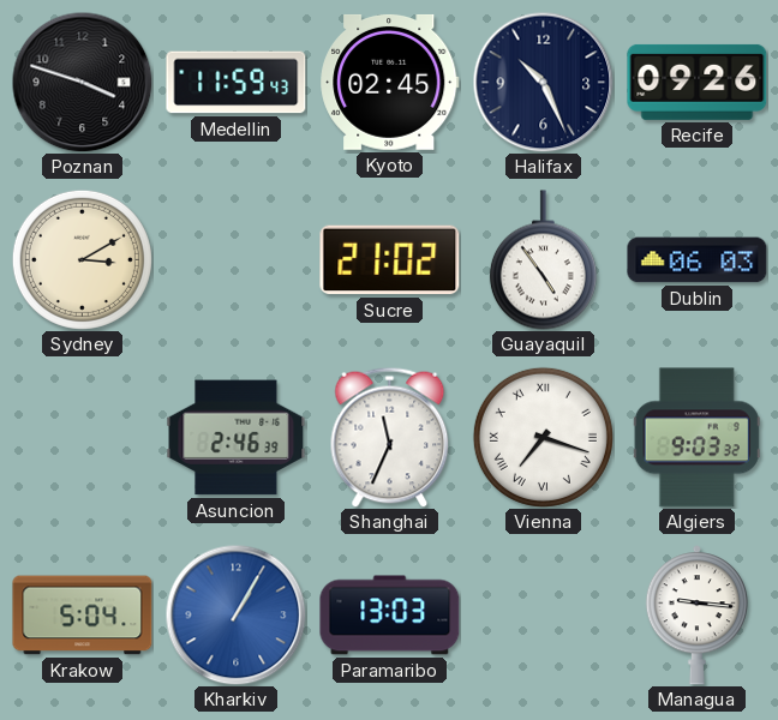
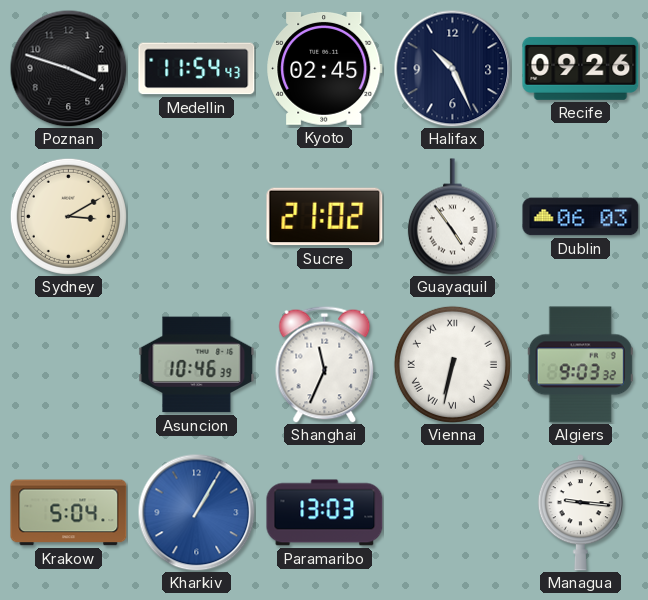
Medellin: 11:59 -> 11:54
Asuncion: 2:46 -> 10:46
Vienna: 7:18 -> 6:32
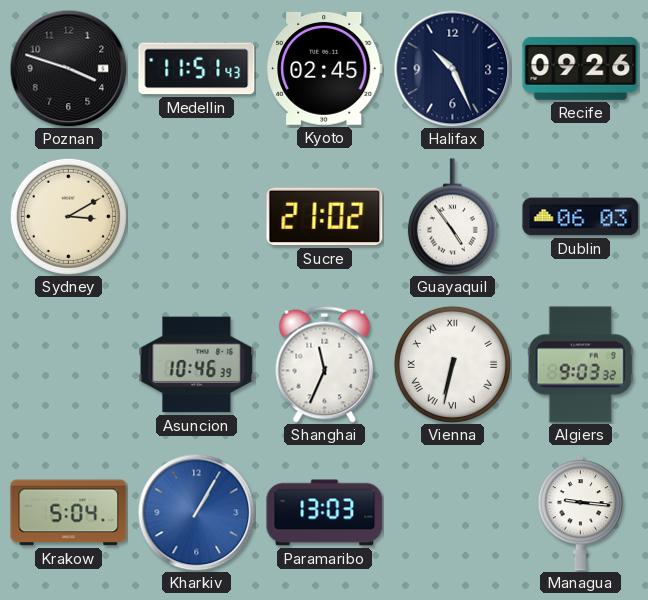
Medellin: 11:54 -> 11:51
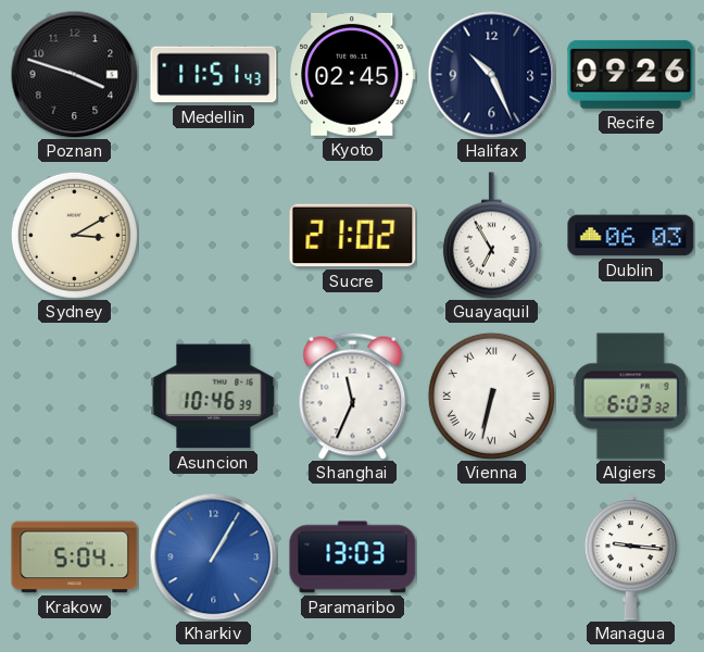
Guayaquil: 4:54 -> 6:55
Algiers: 9:03 -> 6:03
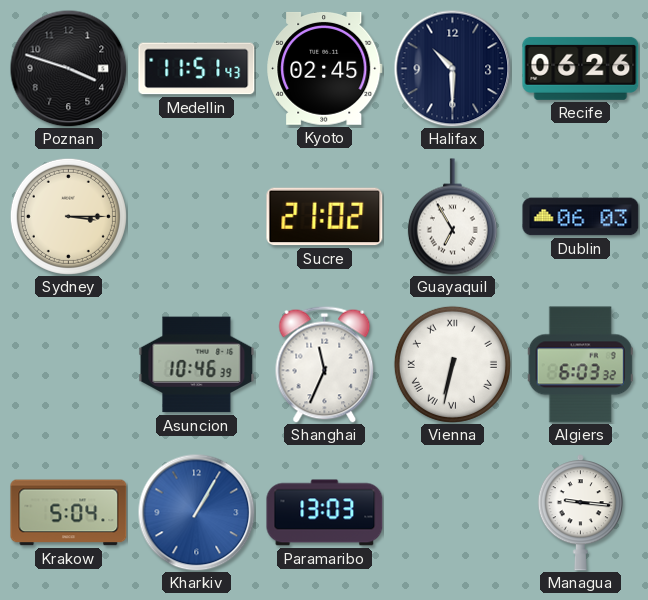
Halifax: 10:26 -> 10:30
Recife: 09:26 -> 06:26
Sydney: 3:10 -> 3:15
